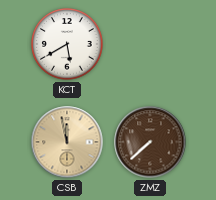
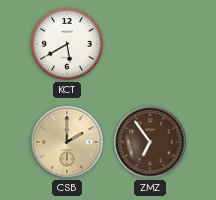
CSB: 11:58 -> 2:00
ZMZ: 7:38 -> 6:54
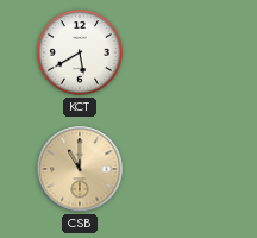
CSB: 2:00 -> 11:00
ZMZ: 6:54 -> none
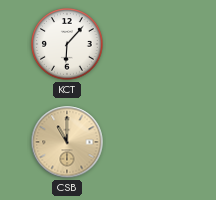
KCT: 5:40 -> 6:07
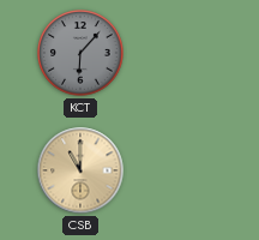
KCT dial: white -> grey
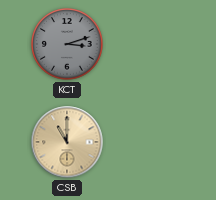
KCT: 6:07 -> 3:12
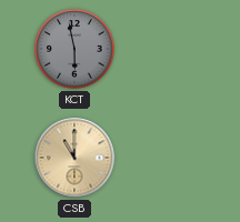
KCT: 3:12 -> 5:58
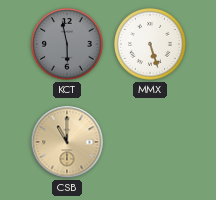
MMX: none -> 5:27
